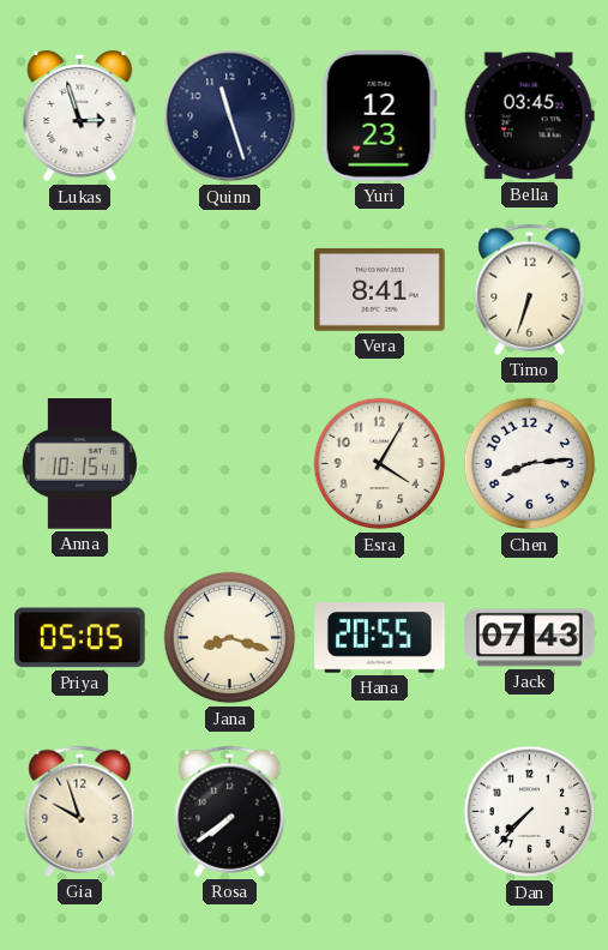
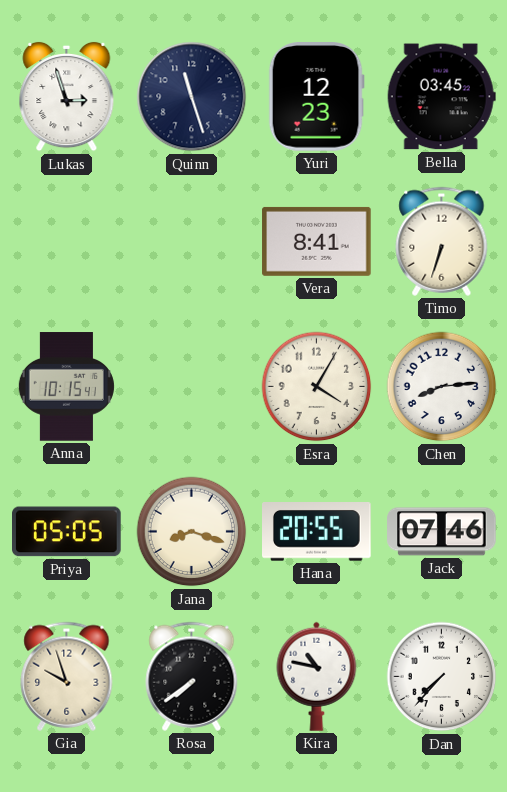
Jack: 07:43 -> 07:46
Kira: none -> 10:47
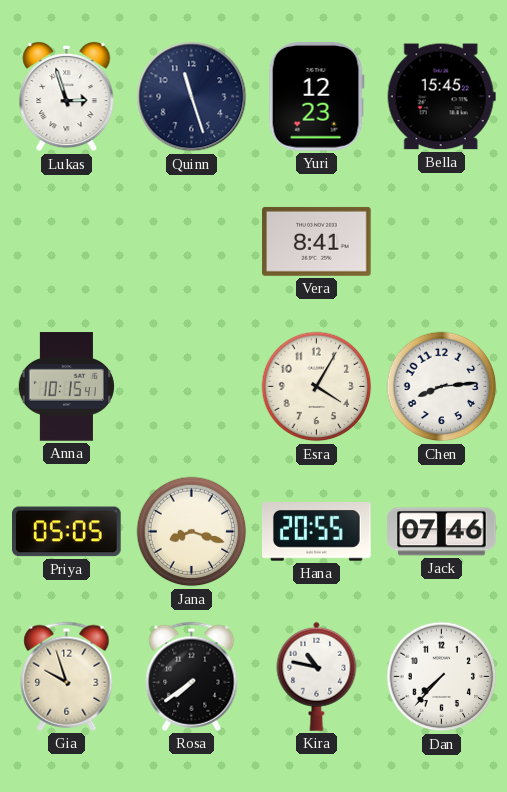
Bella: 03:45 -> 15:45
Timo: 6:33 -> none
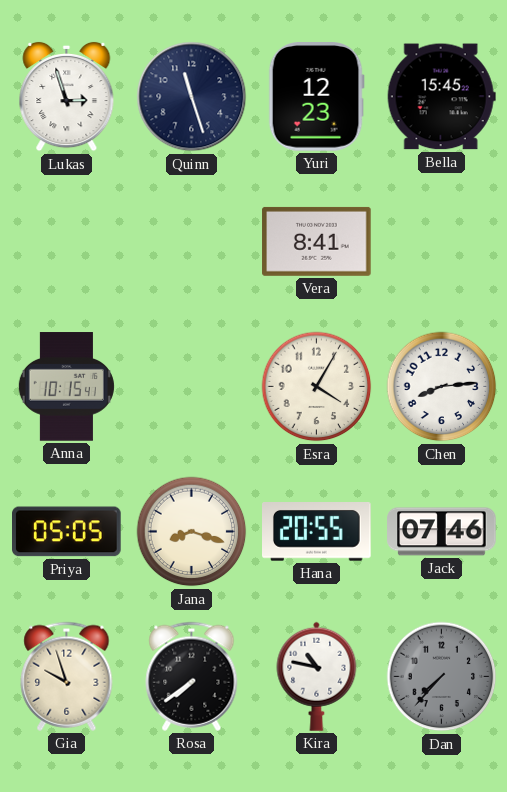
Dan dial: white -> grey
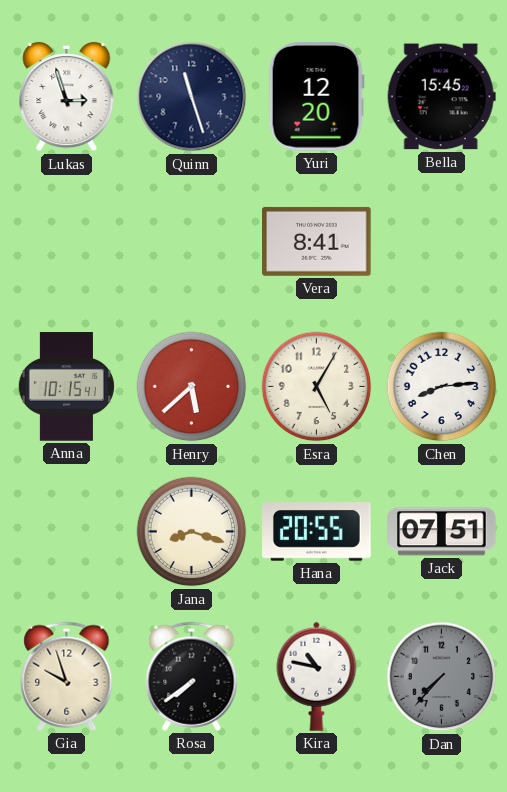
Yuri: 12:23 -> 12:20
Henry: none -> 5:38
Esra: 4:05 -> 5:05
Priya: 05:05 -> none
Jack: 07:46 -> 07:51
